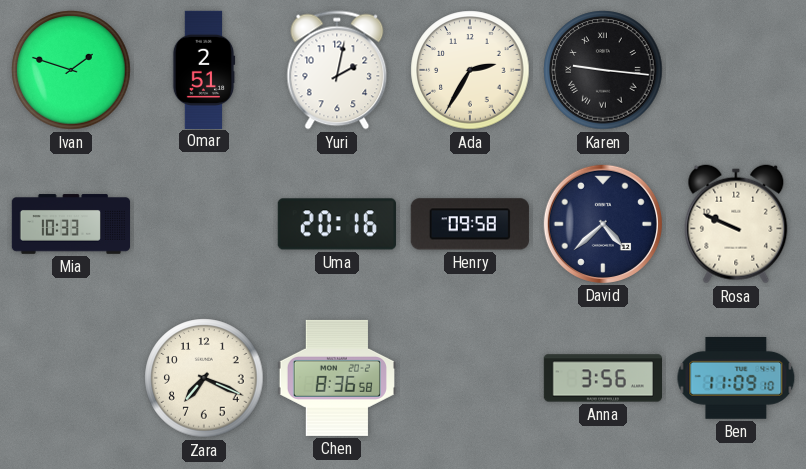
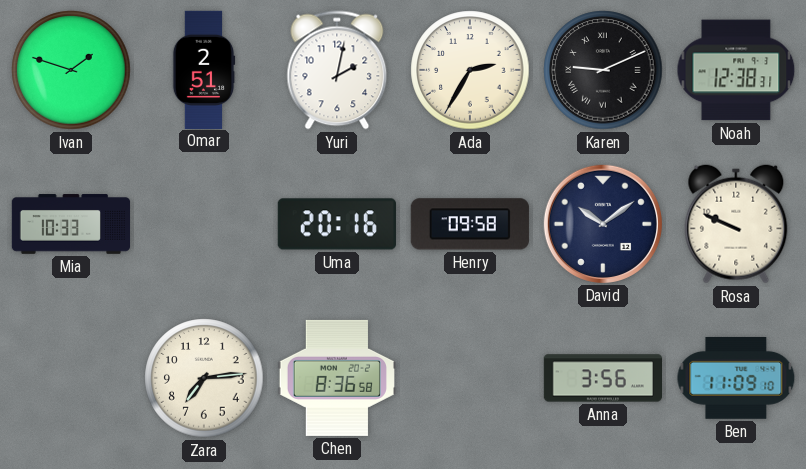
Karen: 9:16 -> 9:11
Noah: none -> 12:38
David: 4:38 -> 10:09
Zara: 7:19 -> 7:14
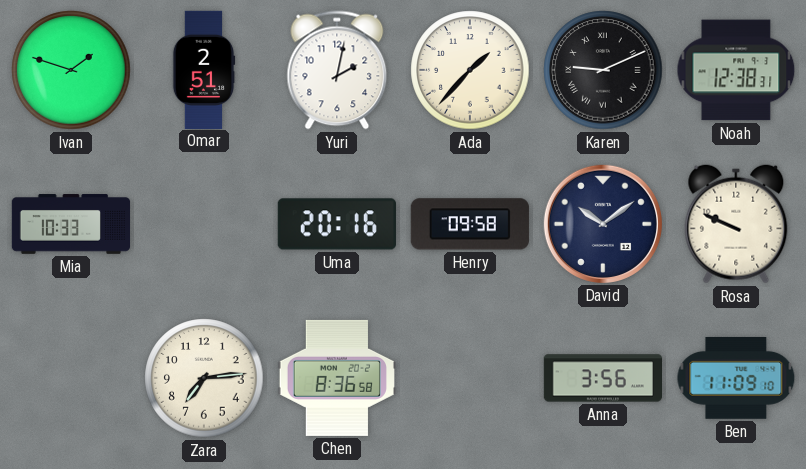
Ada: 2:35 -> 1:37
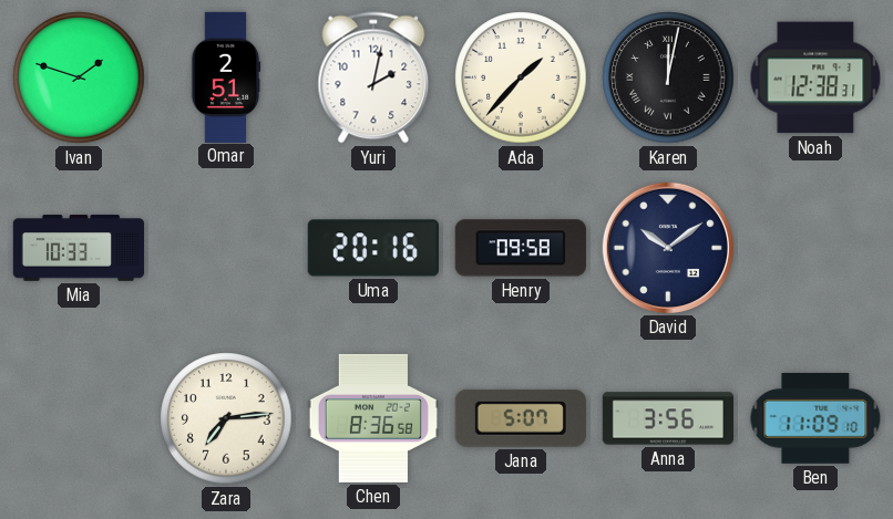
Karen: 9:11 -> 12:02
Rosa: 9:49 -> none
Jana: none -> 5:07
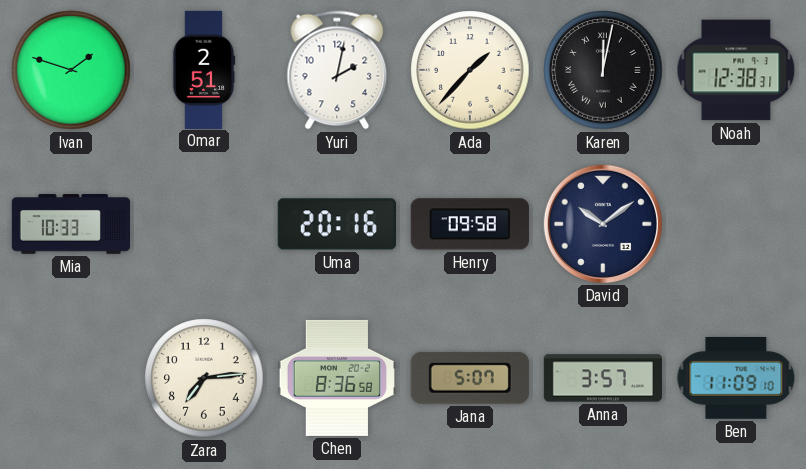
Anna: 3:56 -> 3:57
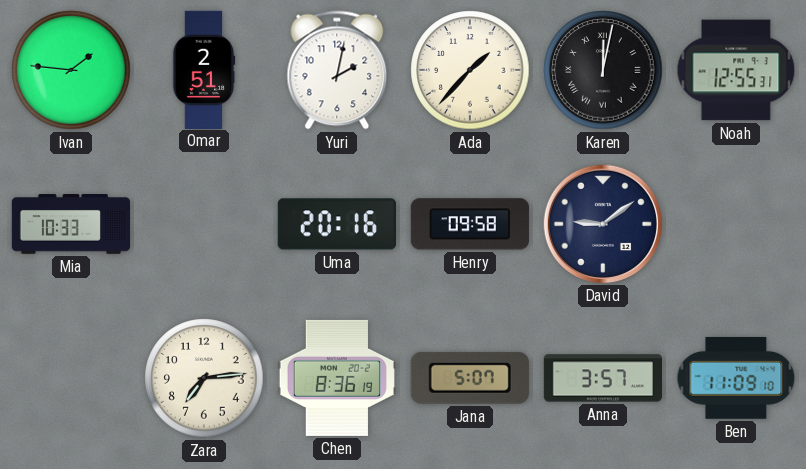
Ivan: 1:48 -> 1:46
Noah: 12:38 -> 12:55
David: 10:09 -> 9:09
Chen: 8:36:58 -> 8:36:19
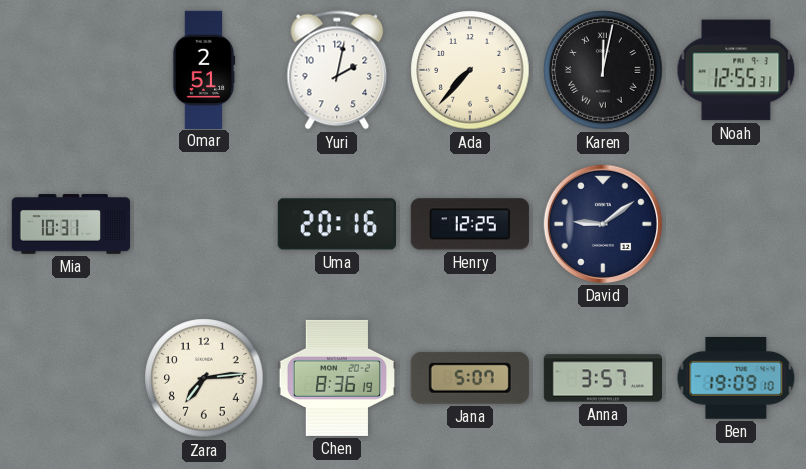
Ivan: 1:46 -> none
Ada: 1:37 -> 7:37
Mia: 10:33 -> 10:31
Henry: 09:58 -> 12:25
Ben: 11:09 -> 19:09
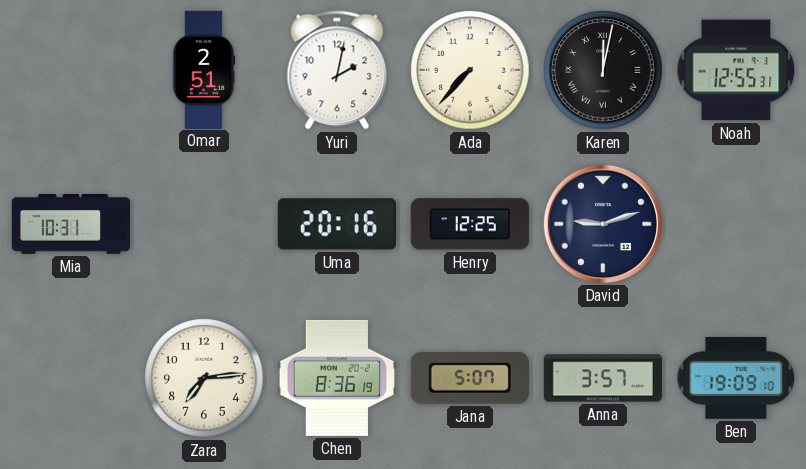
David: 9:09 -> 9:12
